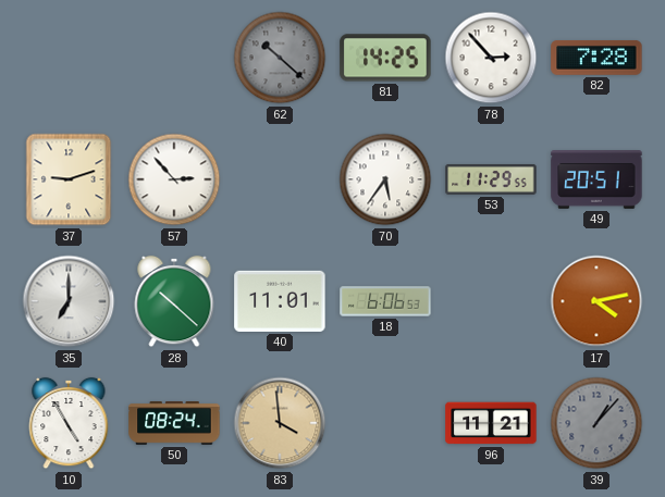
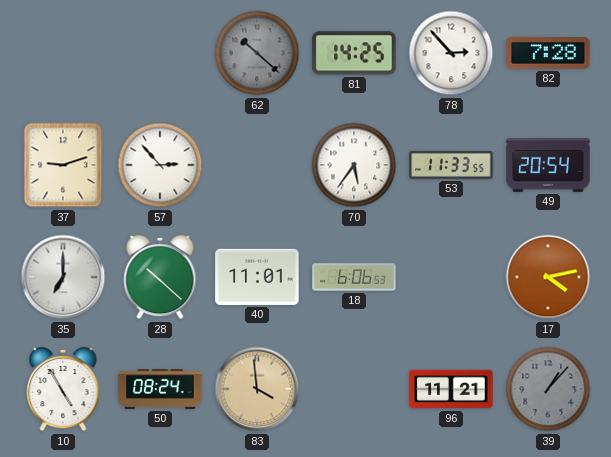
53: 11:29 -> 11:33
49: 20:51 -> 20:54
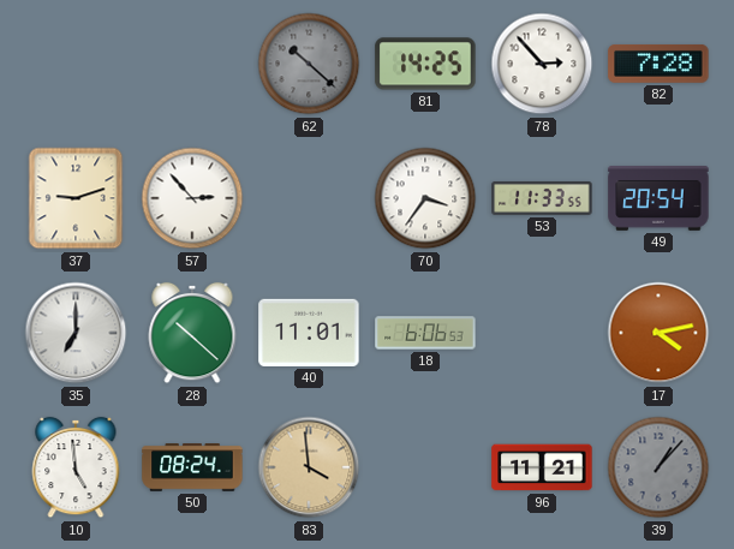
70: 5:36 -> 3:36
10: 4:55 -> 4:59
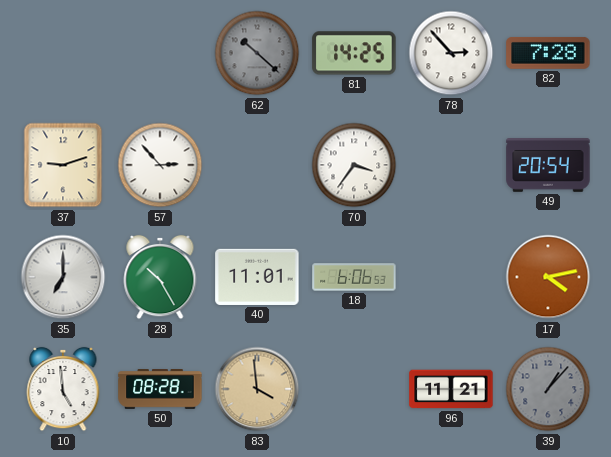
53: 11:33 -> none
28: 10:22 -> 10:25
50: 08:24 -> 08:28
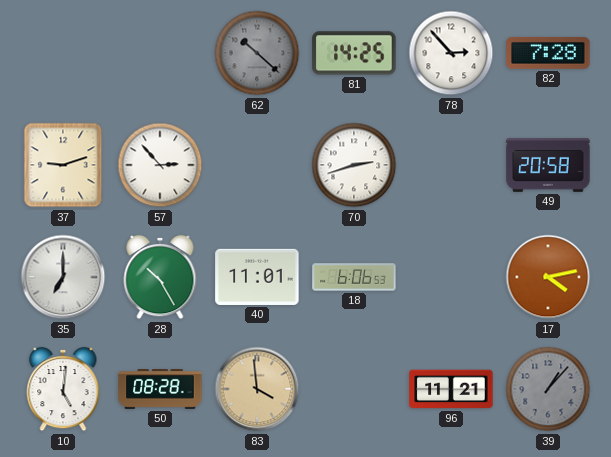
70: 3:36 -> 2:42
49: 20:54 -> 20:58
10: 4:59 -> 5:01
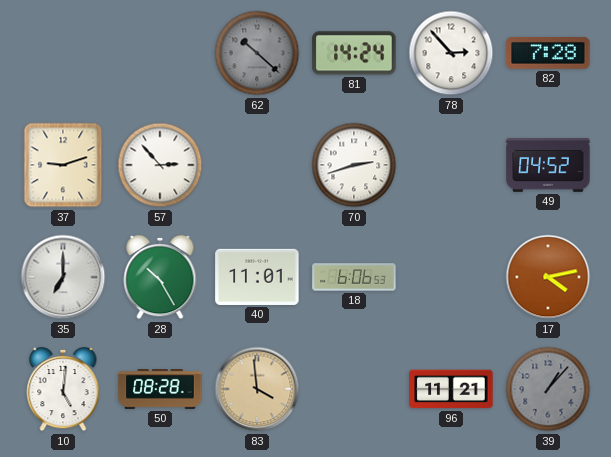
81: 14:25 -> 14:24
49: 20:58 -> 04:52
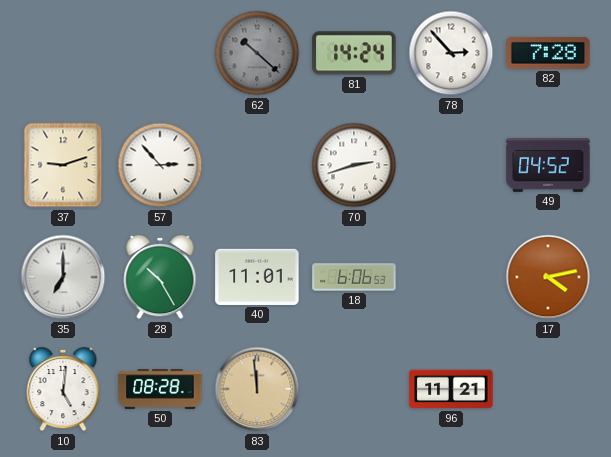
83: 3:59 -> 11:59
39: 1:07 -> none
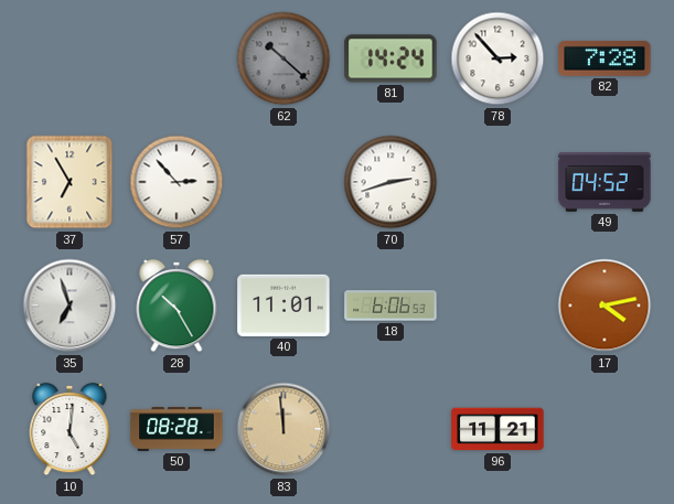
37: 9:12 -> 6:55
35: 7:00 -> 6:57
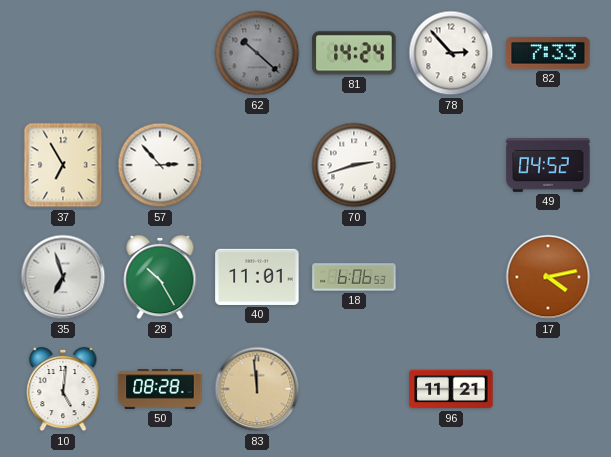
82: 7:28 -> 7:33
